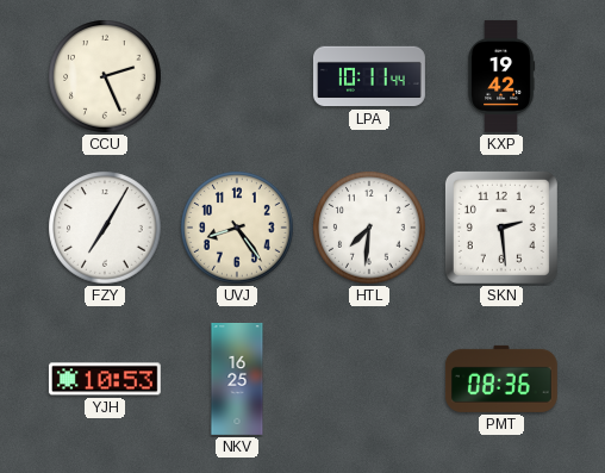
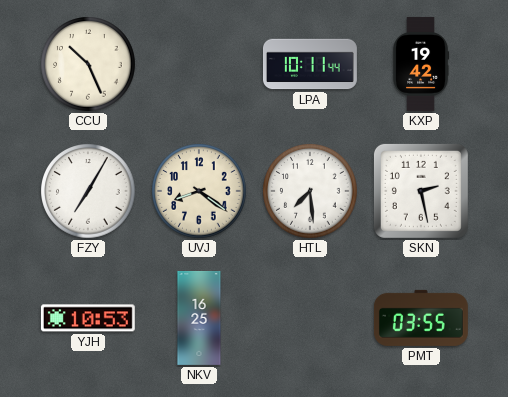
CCU: 2:26 -> 10:26
UVJ: 8:24 -> 8:21
HTL: 7:31 -> 7:29
SKN: 2:29 -> 2:28
PMT: 08:36 -> 03:55
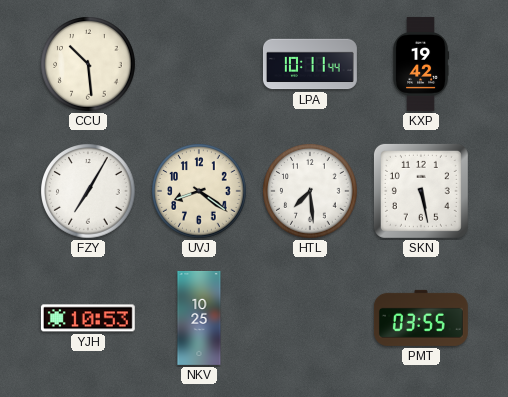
CCU: 10:26 -> 10:29
SKN: 2:28 -> 5:28
NKV: 16:25 -> 10:25
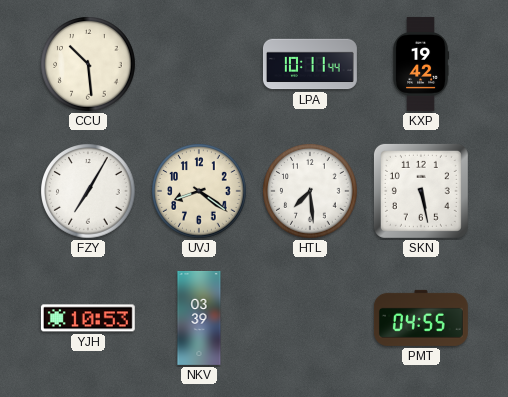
NKV: 10:25 -> 03:39
PMT: 03:55 -> 04:55
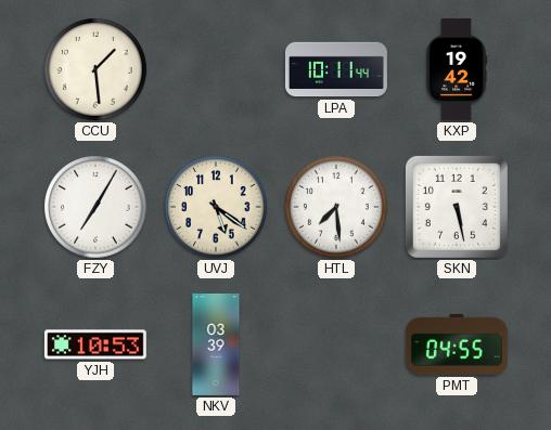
CCU: 10:29 -> 1:29
UVJ: 8:21 -> 5:21
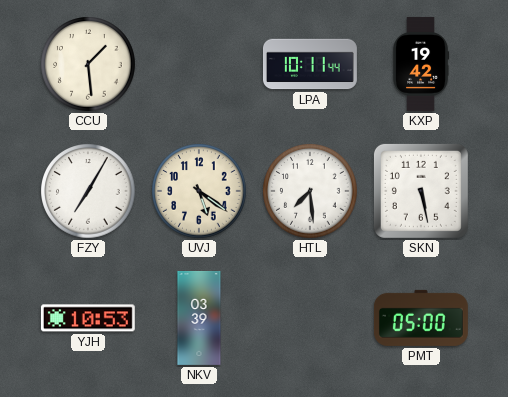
PMT: 04:55 -> 05:00
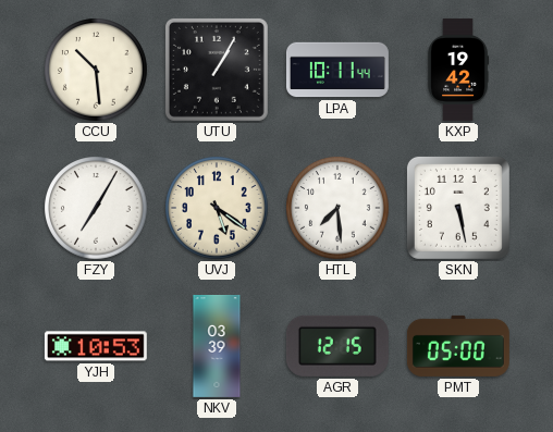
CCU: 1:29 -> 10:29
UTU: none -> 1:05
AGR: none -> 12:15
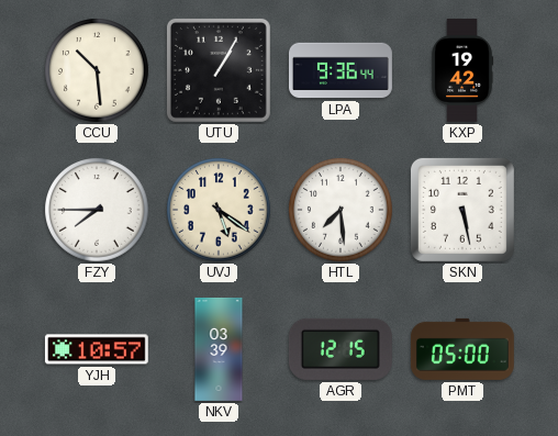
LPA: 10:11 -> 9:36
FZY: 7:05 -> 7:45
YJH: 10:53 -> 10:57
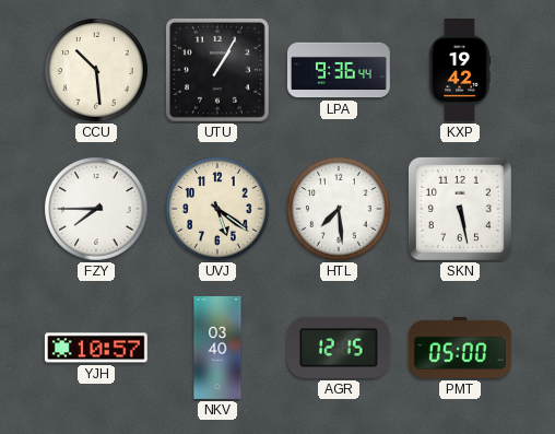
NKV: 03:39 -> 03:40
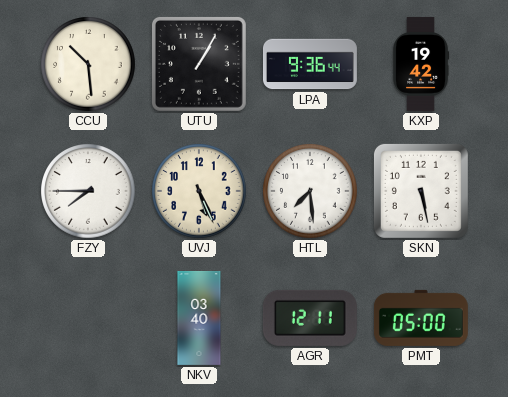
UVJ: 5:21 -> 5:26
YJH: 10:57 -> none
AGR: 12:15 -> 12:11
